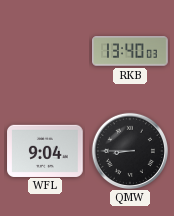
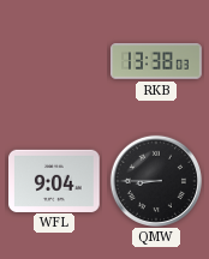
RKB: 13:40 -> 13:38
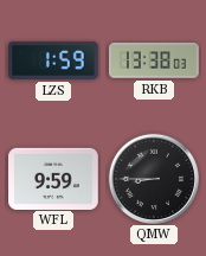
LZS: none -> 1:59
WFL: 9:04 -> 9:59
